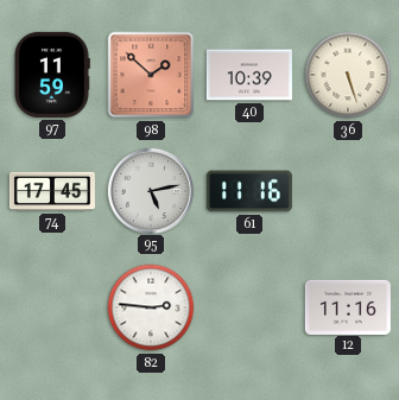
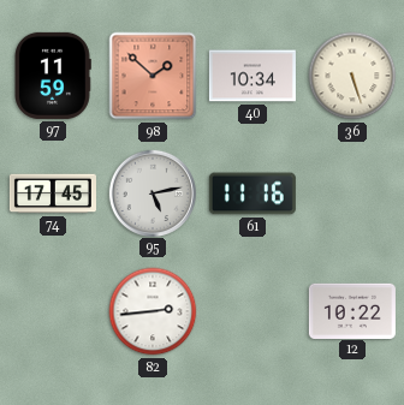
40: 10:39 -> 10:34
82: 2:46 -> 2:44
12: 11:16 -> 10:22
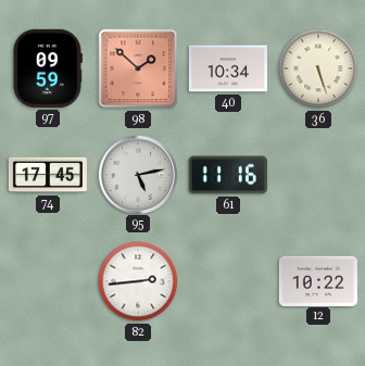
97: 11:59 -> 09:59
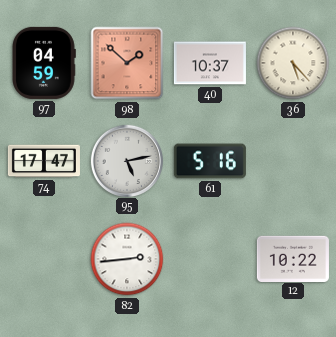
97: 09:59 -> 04:59
40: 10:34 -> 10:37
36: 5:27 -> 5:23
74: 17:45 -> 17:47
61: 11:16 -> 5:16
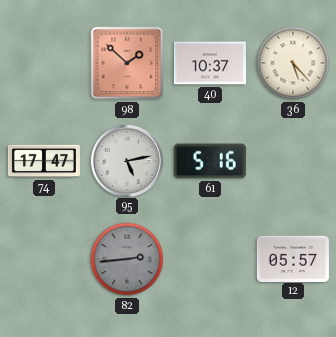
97: 04:59 -> none
82 dial: white -> grey
12: 10:22 -> 05:57
